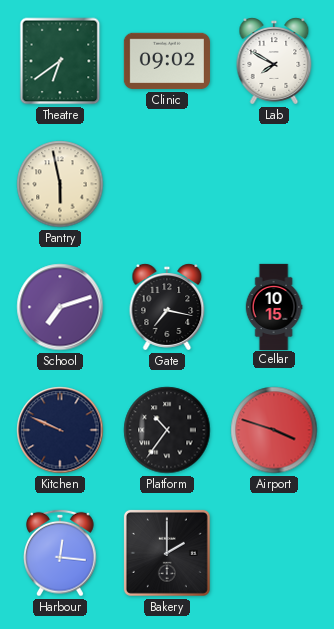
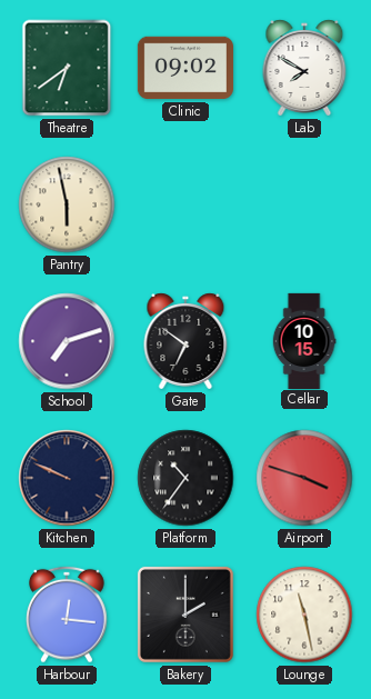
Gate: 7:17 -> 6:51
Lounge: none -> 11:28
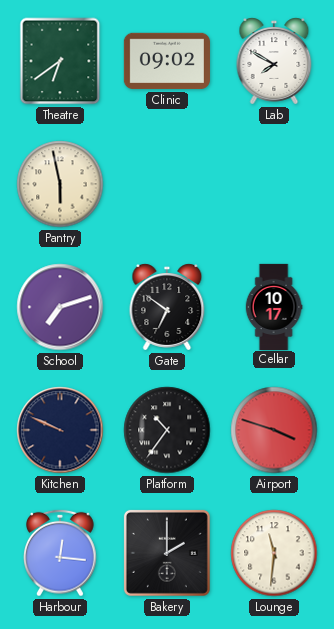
Cellar: 10:15 -> 10:17
Lounge: 11:28 -> 11:31
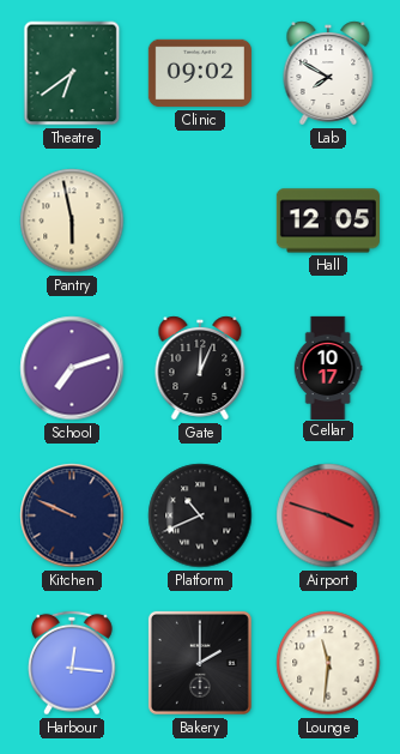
Hall: none -> 12:05
Gate: 6:51 -> 12:04
Platform: 10:36 -> 10:41
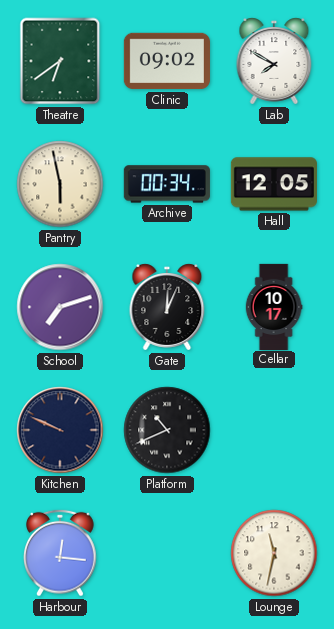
Archive: none -> 00:34
Airport: 3:48 -> none
Bakery: 2:00 -> none
Lounge: 11:31 -> 11:32
